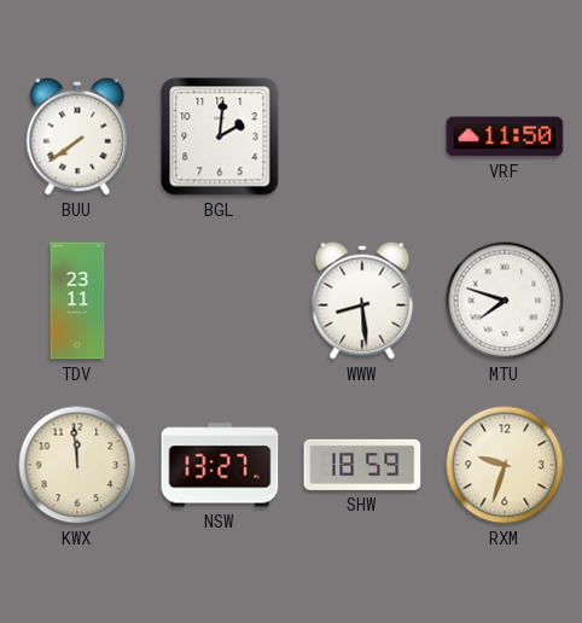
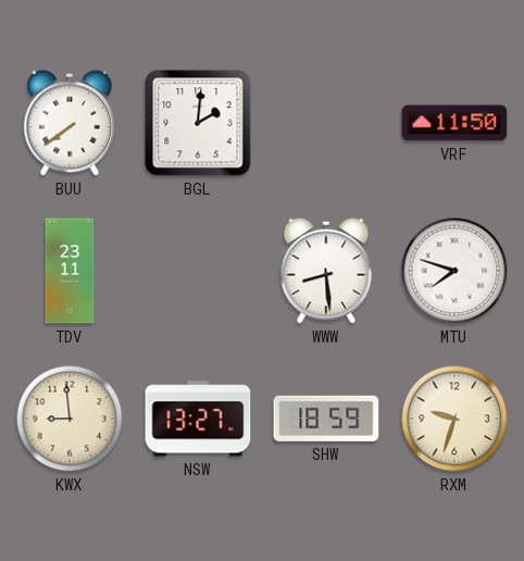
KWX: 11:59 -> 8:59
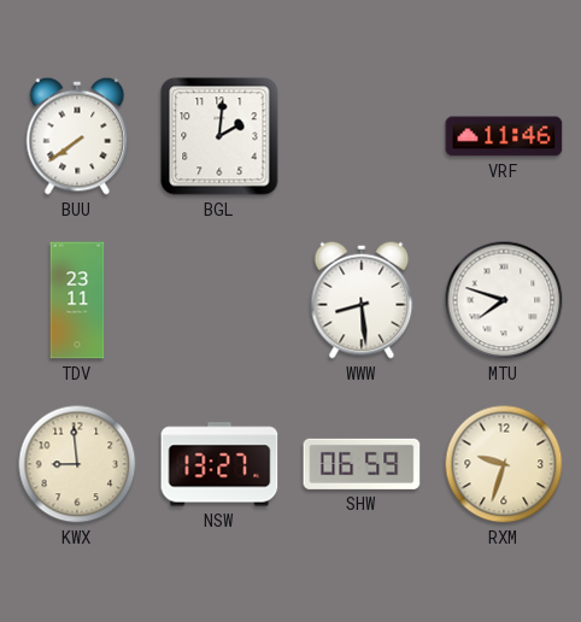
VRF: 11:50 -> 11:46
SHW: 18:59 -> 06:59
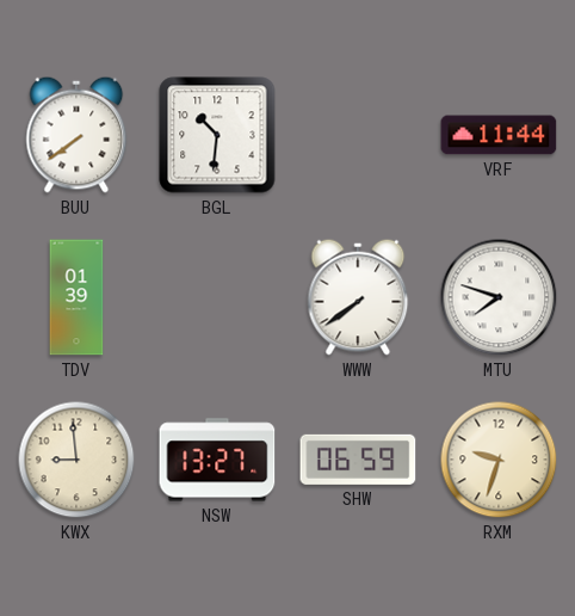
BGL: 2:01 -> 10:31
VRF: 11:46 -> 11:44
TDV: 23:11 -> 01:39
WWW: 8:29 -> 7:39
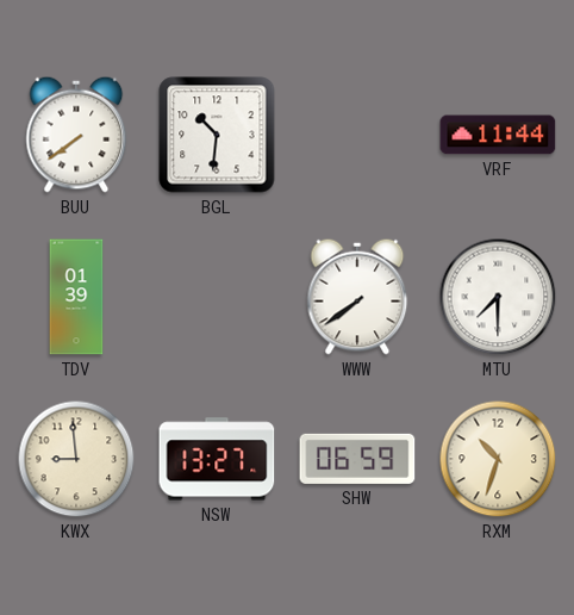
MTU: 7:48 -> 7:30
RXM: 9:33 -> 10:33
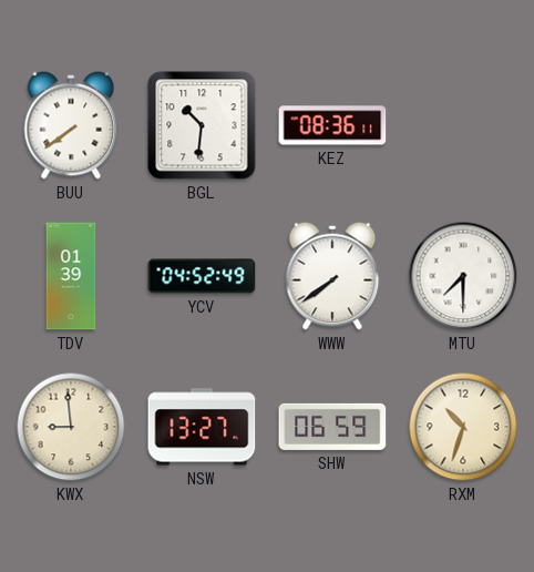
KEZ: none -> 08:36
VRF: 11:44 -> none
YCV: none -> 04:52
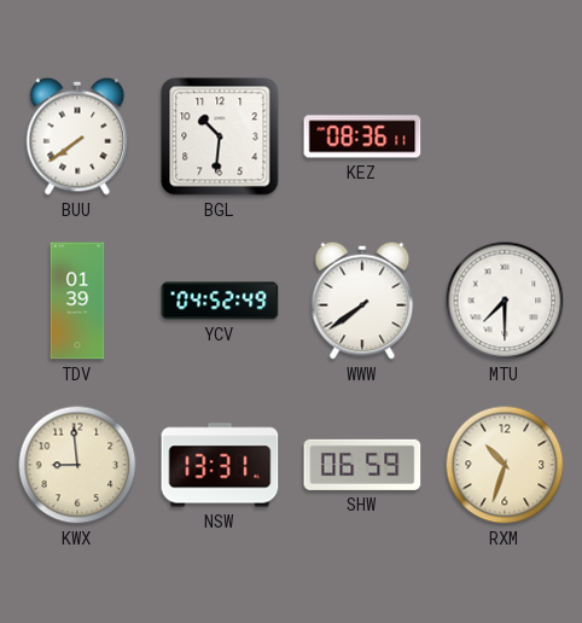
NSW: 13:27 -> 13:31
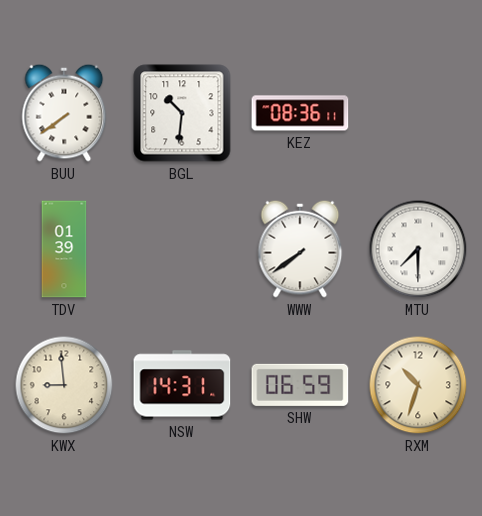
YCV: 04:52 -> none
NSW: 13:31 -> 14:31
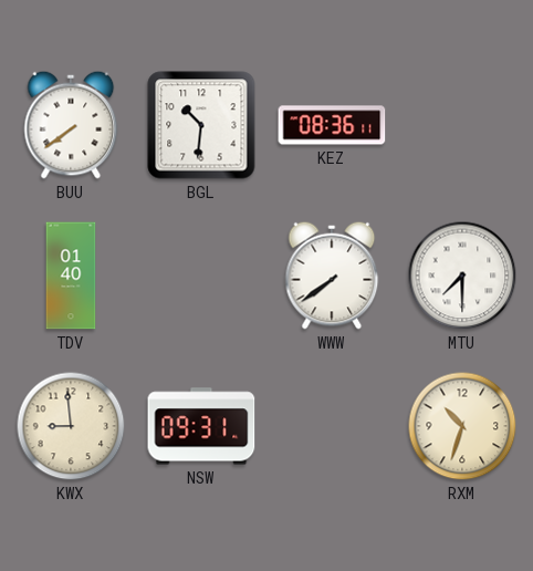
TDV: 01:39 -> 01:40
NSW: 14:31 -> 09:31
SHW: 06:59 -> none
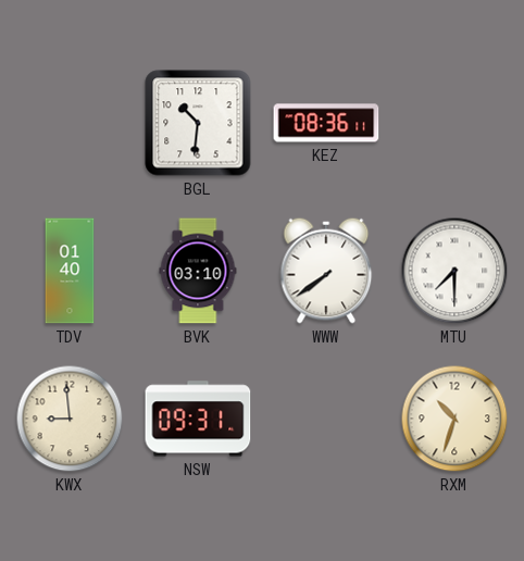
BUU: 7:39 -> none
BVK: none -> 03:10
